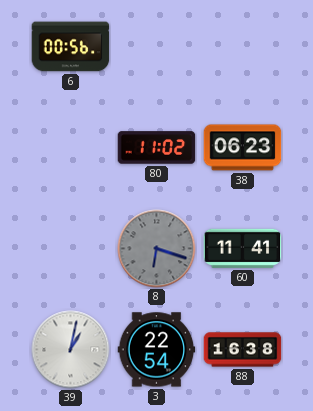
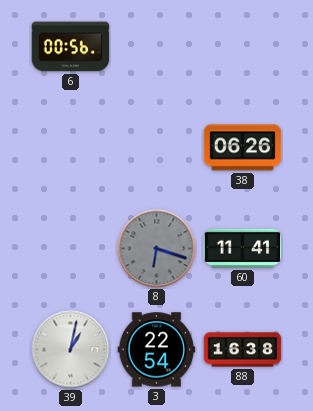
80: 11:02 -> none
38: 06:23 -> 06:26
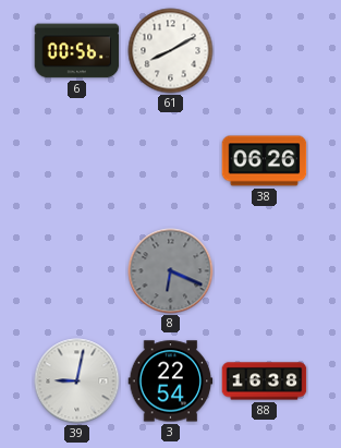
61: none -> 8:10
8: 6:18 -> 6:19
60: 11:41 -> none
39: 1:02 -> 9:02
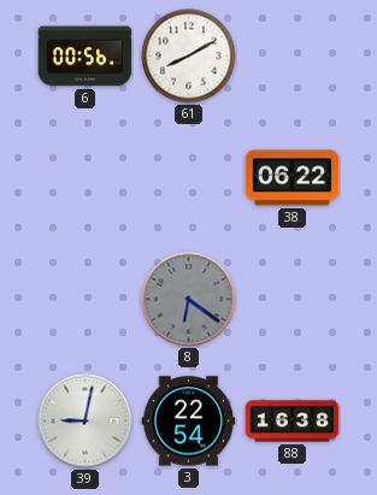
38: 06:26 -> 06:22
8: 6:19 -> 6:21
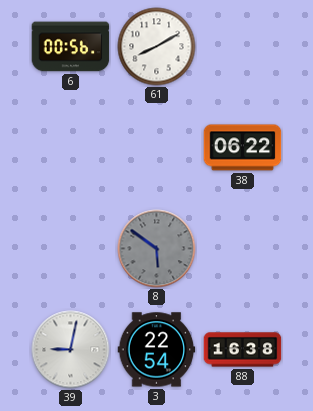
8: 6:21 -> 5:51
